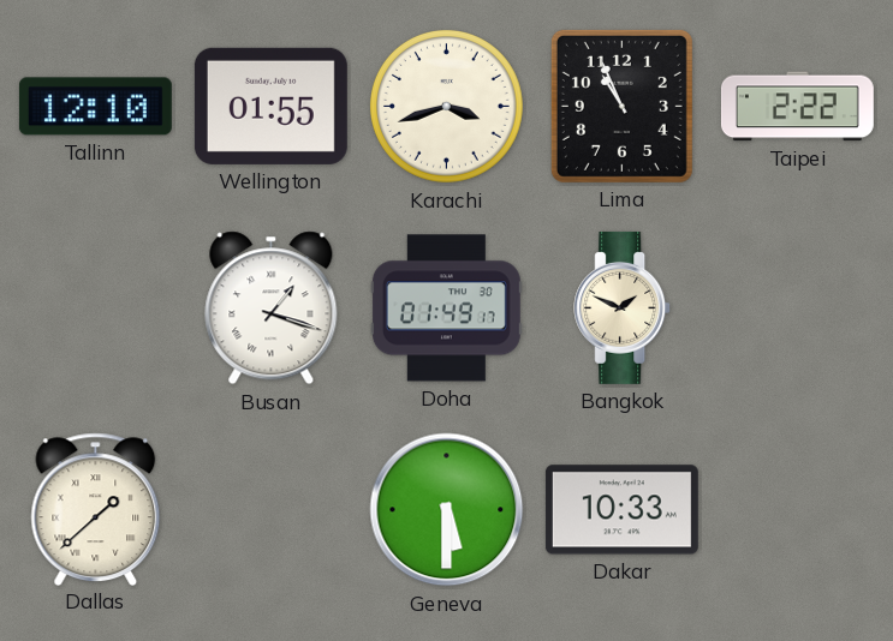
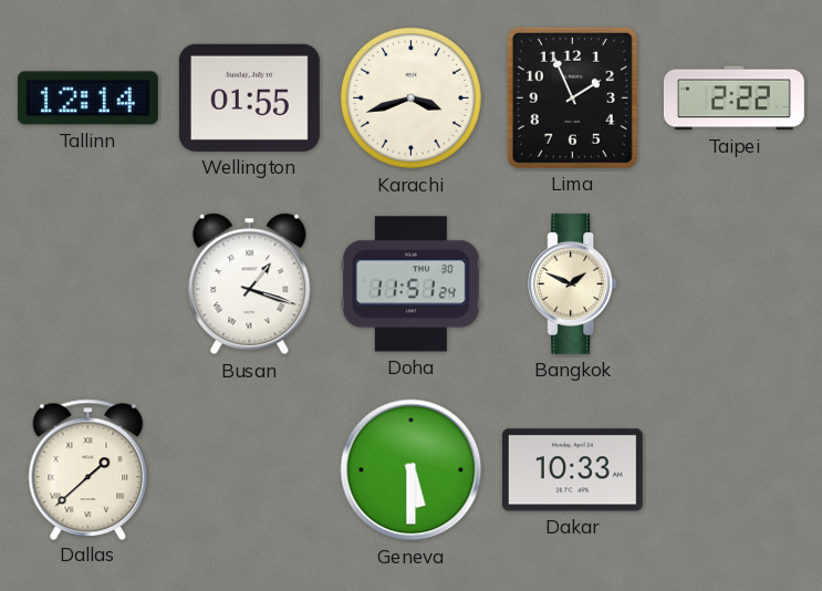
Tallinn: 12:10 -> 12:14
Lima: 10:56 -> 1:56
Doha: 01:49 -> 11:51
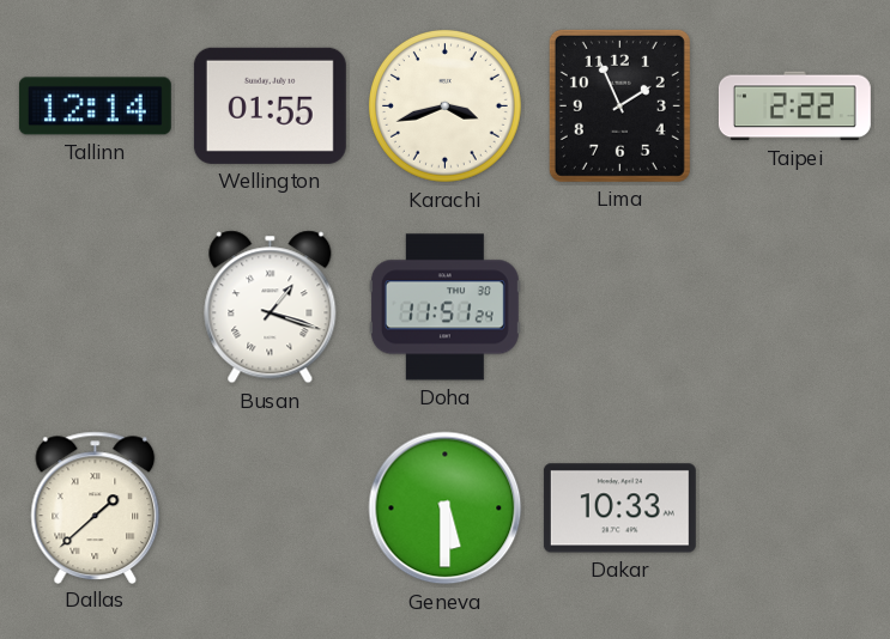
Bangkok: 1:49 -> none
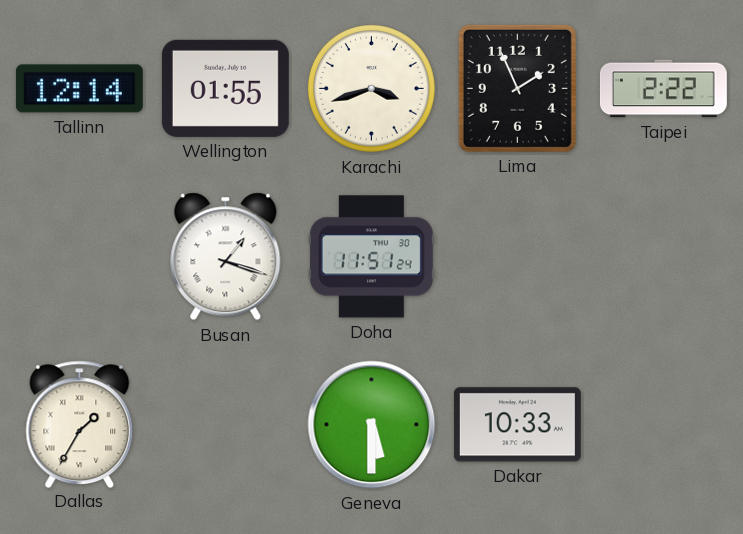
Dallas: 1:38 -> 1:35
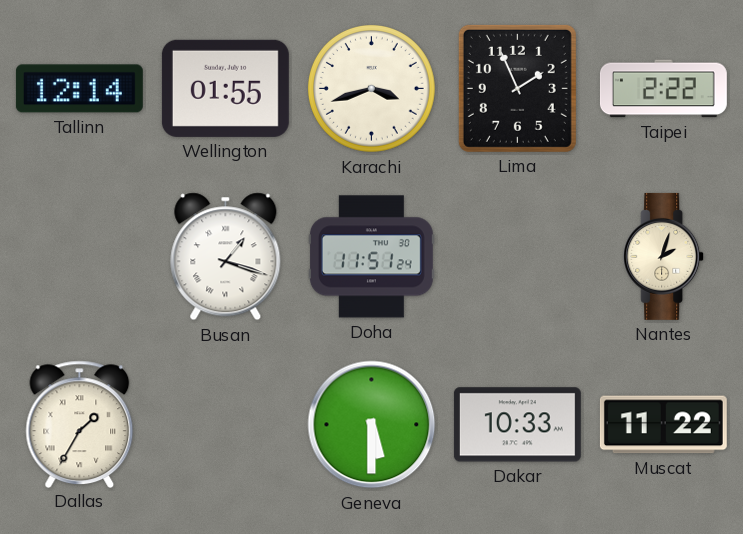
Nantes: none -> 2:03
Muscat: none -> 11:22
